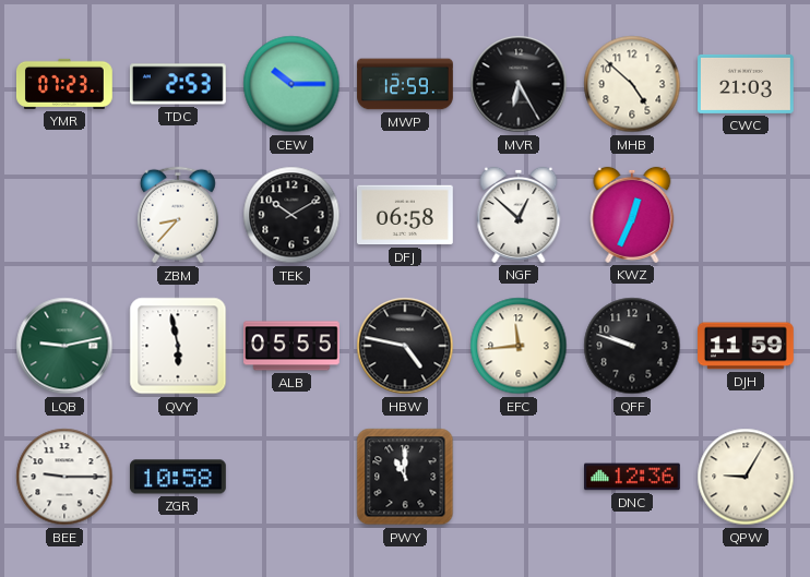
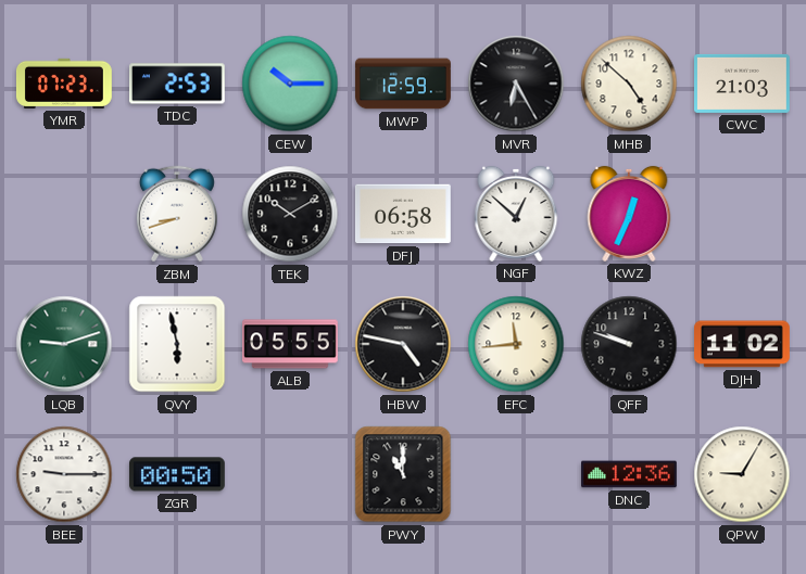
ZBM: 8:37 -> 8:42
LQB: 9:13 -> 9:12
DJH: 11:59 -> 11:02
ZGR: 10:58 -> 00:50
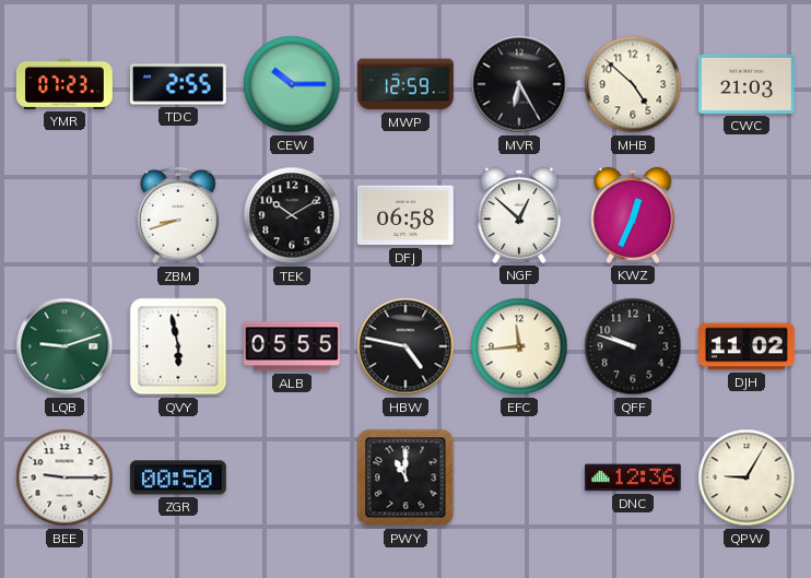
TDC: 2:53 -> 2:55
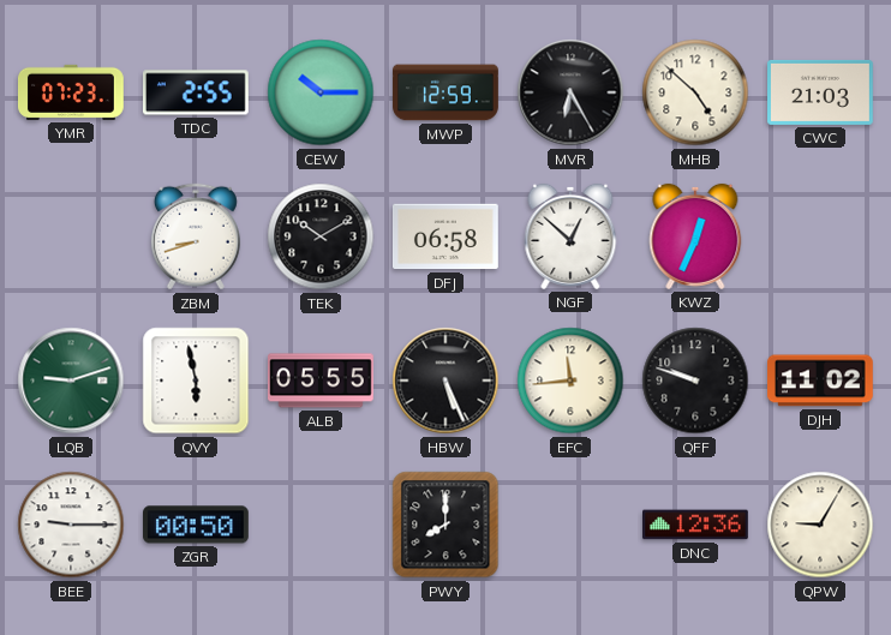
HBW: 4:47 -> 5:26
PWY: 11:00 -> 8:00
